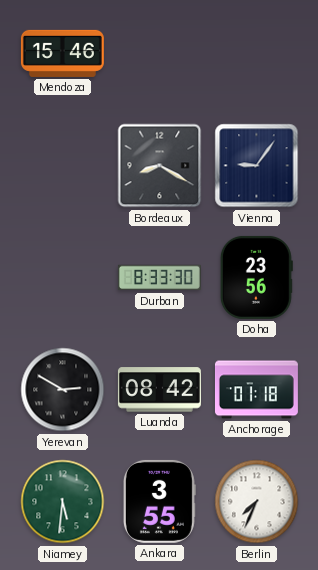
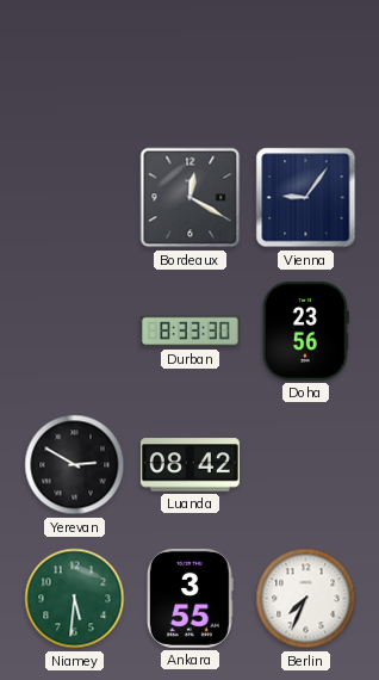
Mendoza: 15:46 -> none
Bordeaux: 8:20 -> 12:20
Anchorage: 01:18 -> none
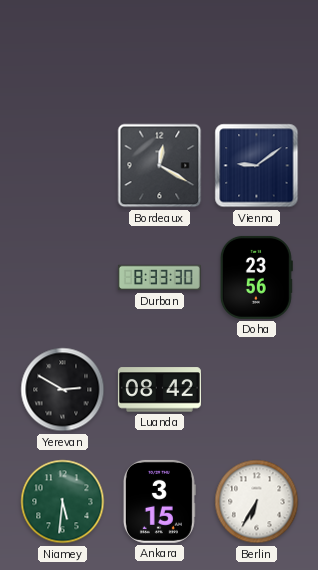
Vienna: 9:06 -> 9:09
Ankara: 3:55 -> 3:15
Berlin: 7:34 -> 6:35
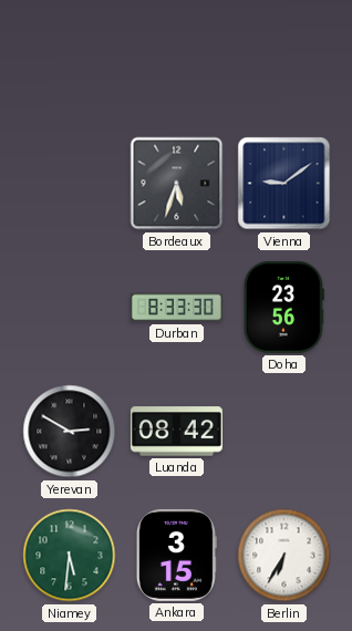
Bordeaux: 12:20 -> 5:33
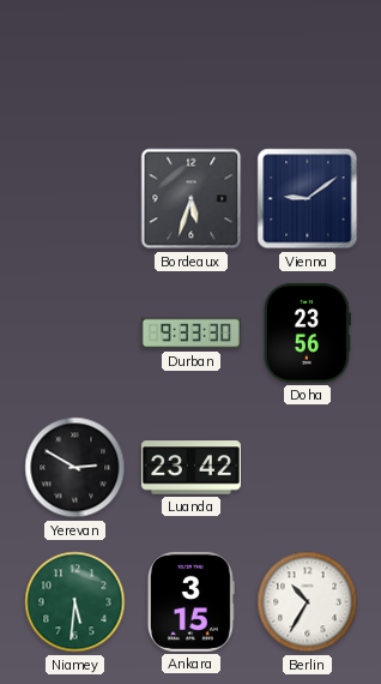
Durban: 8:33 -> 9:33
Luanda: 08:42 -> 23:42
Berlin: 6:35 -> 10:35
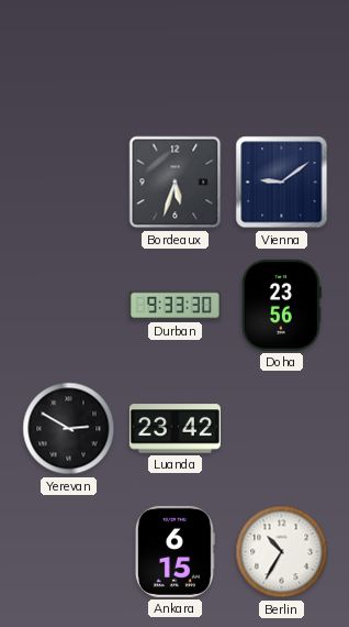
Niamey: 5:31 -> none
Ankara: 3:15 -> 6:15
